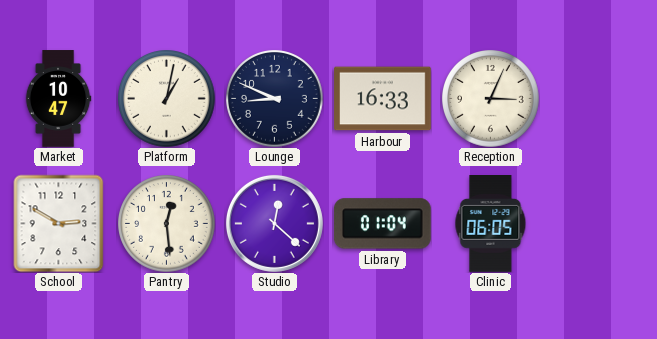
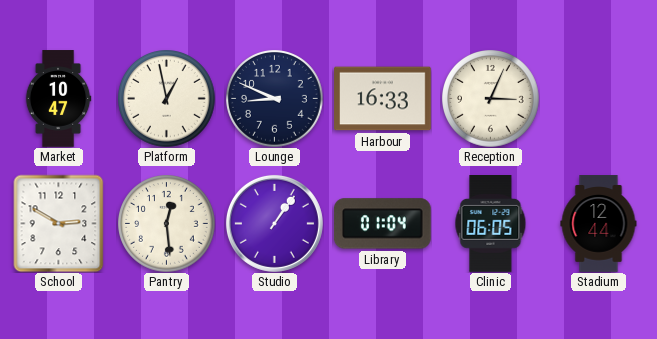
Platform: 1:02 -> 12:58
Studio: 12:22 -> 1:06
Stadium: none -> 12:44
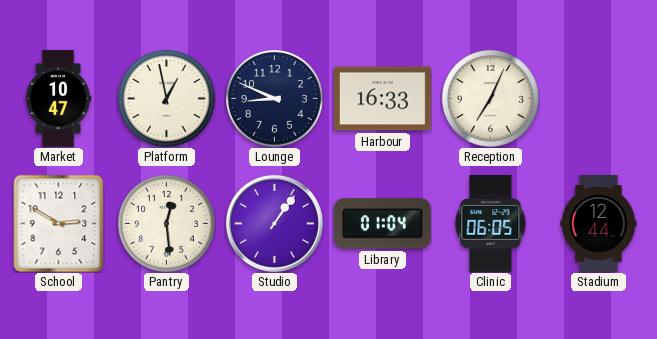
Reception: 3:04 -> 7:04
